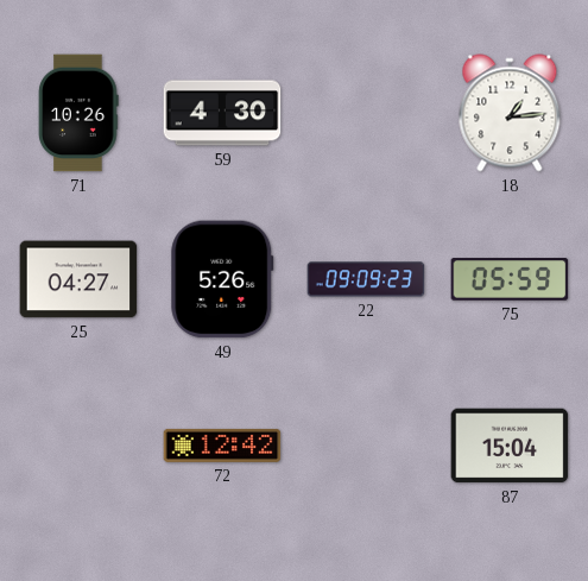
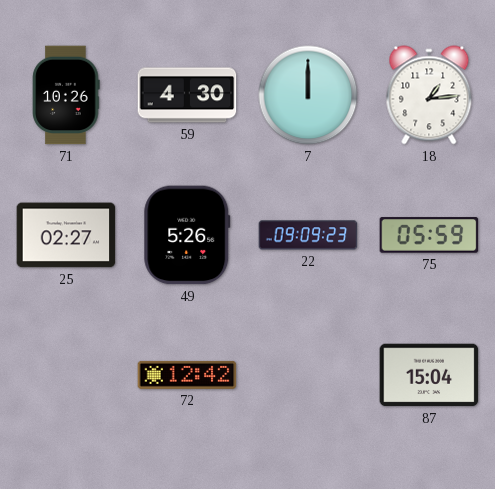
7: none -> 12:00
25: 04:27 -> 02:27
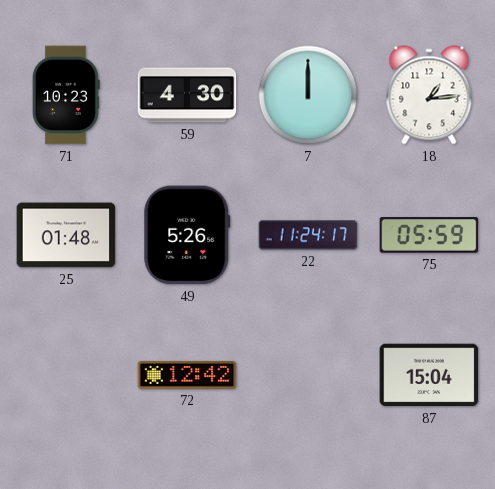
71: 10:26 -> 10:23
25: 02:27 -> 01:48
22: 09:09 -> 11:24
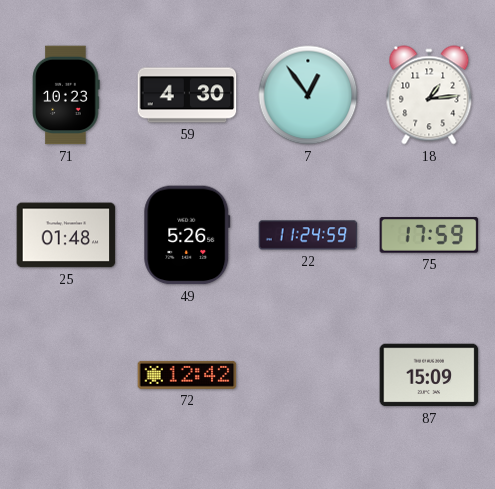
7: 12:00 -> 12:54
22: 11:24:17 -> 11:24:59
75: 05:59 -> 17:59
87: 15:04 -> 15:09
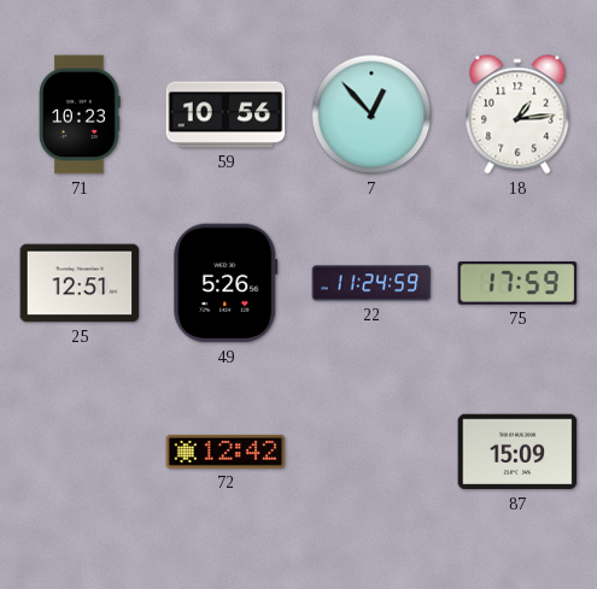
59: 4:30 -> 10:56
7: 12:54 -> 12:53
25: 01:48 -> 12:51
